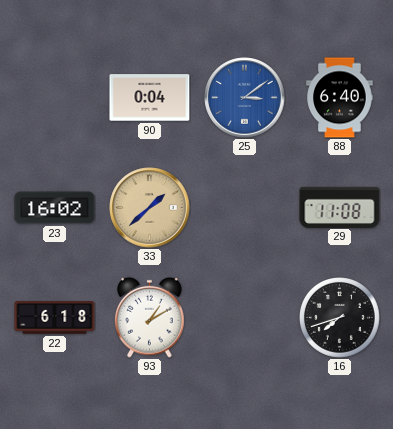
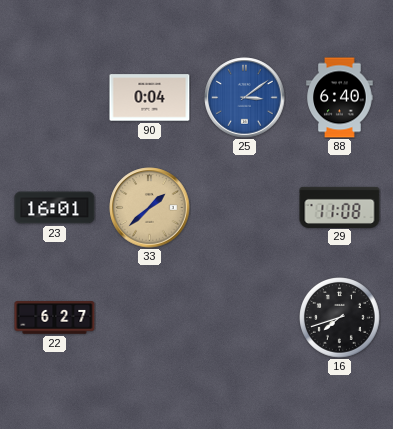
23: 16:02 -> 16:01
22: 6:18 -> 6:27
93: 1:10 -> none
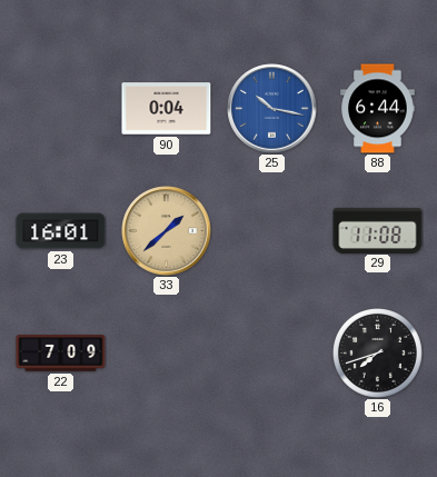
25: 3:09 -> 10:17
88: 6:40 -> 6:44
22: 6:27 -> 7:09
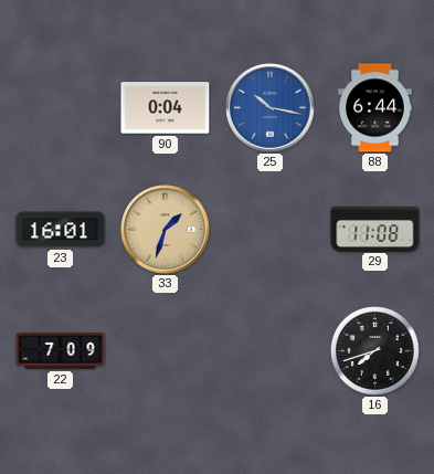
33: 1:38 -> 1:33
